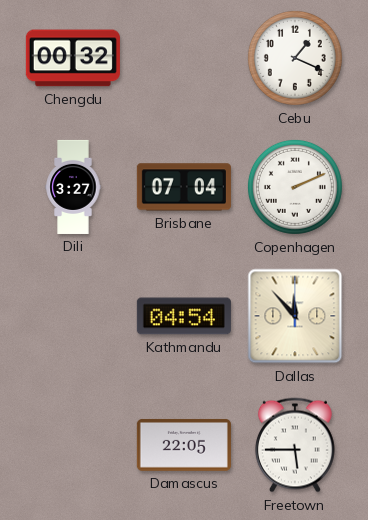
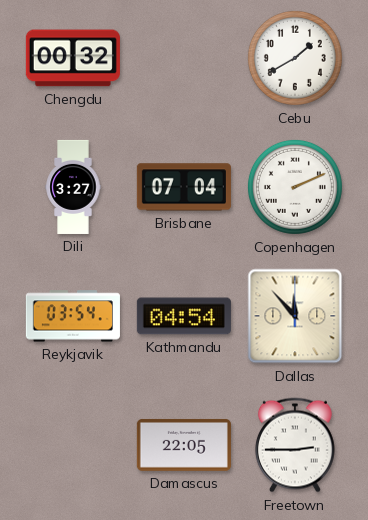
Cebu: 1:19 -> 1:40
Reykjavik: none -> 03:54
Freetown: 5:45 -> 2:45
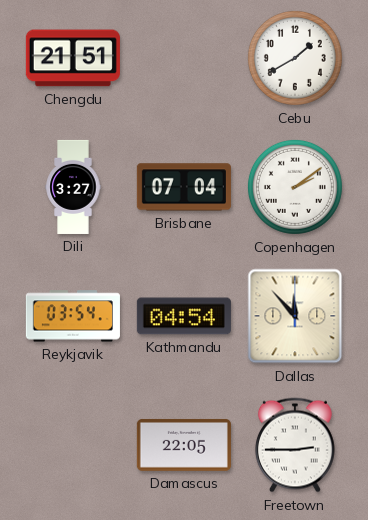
Chengdu: 00:32 -> 21:51
Copenhagen: 2:11 -> 2:09
